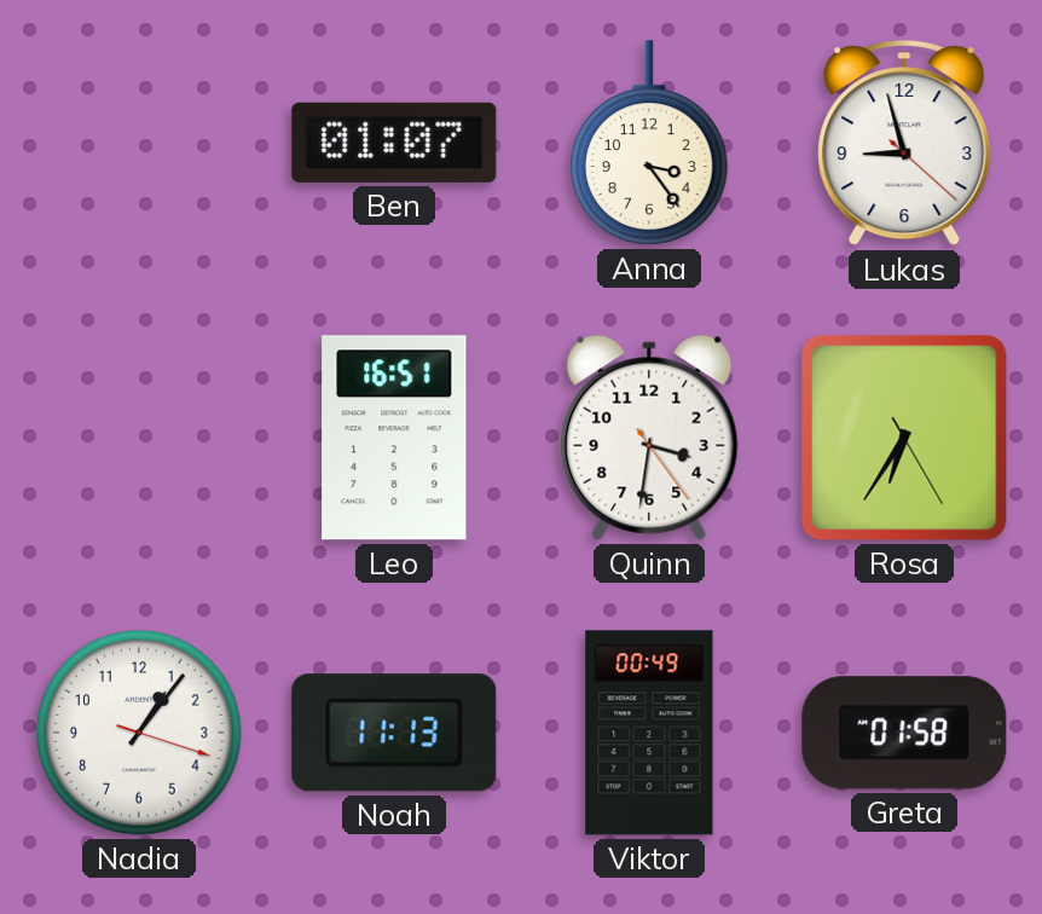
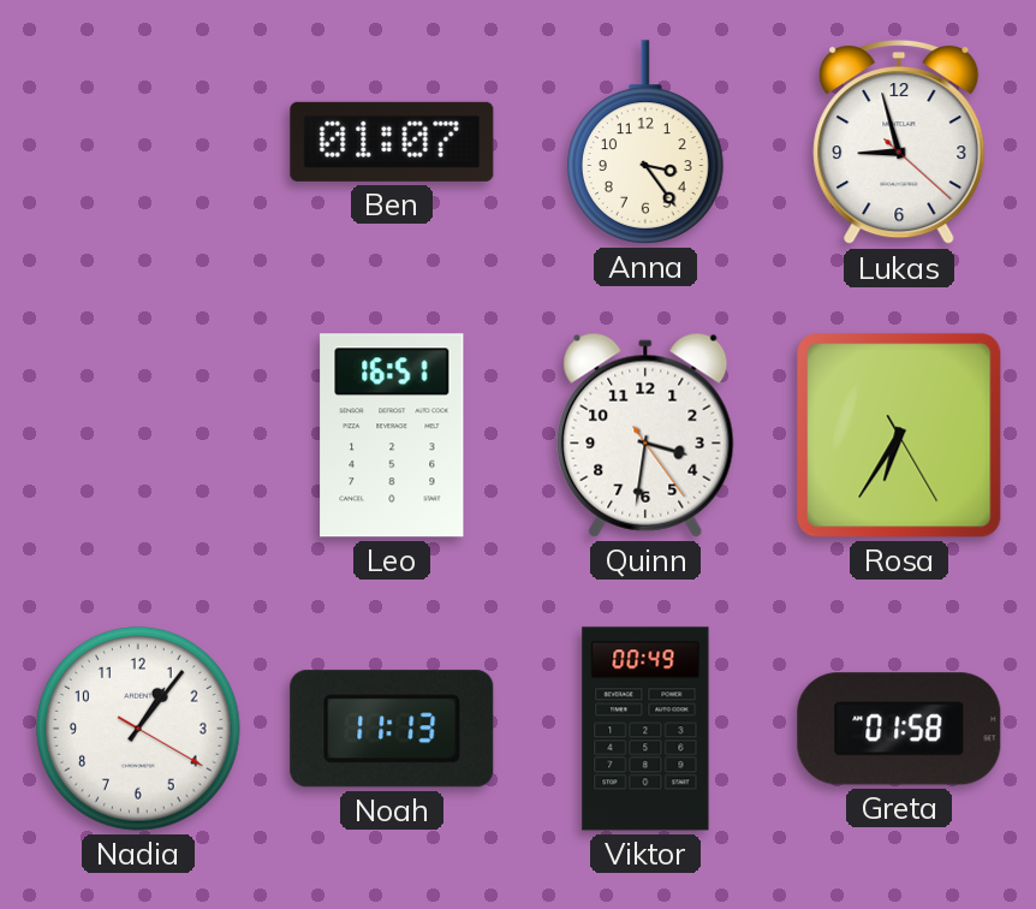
Nadia: 1:06:18 -> 1:06:20
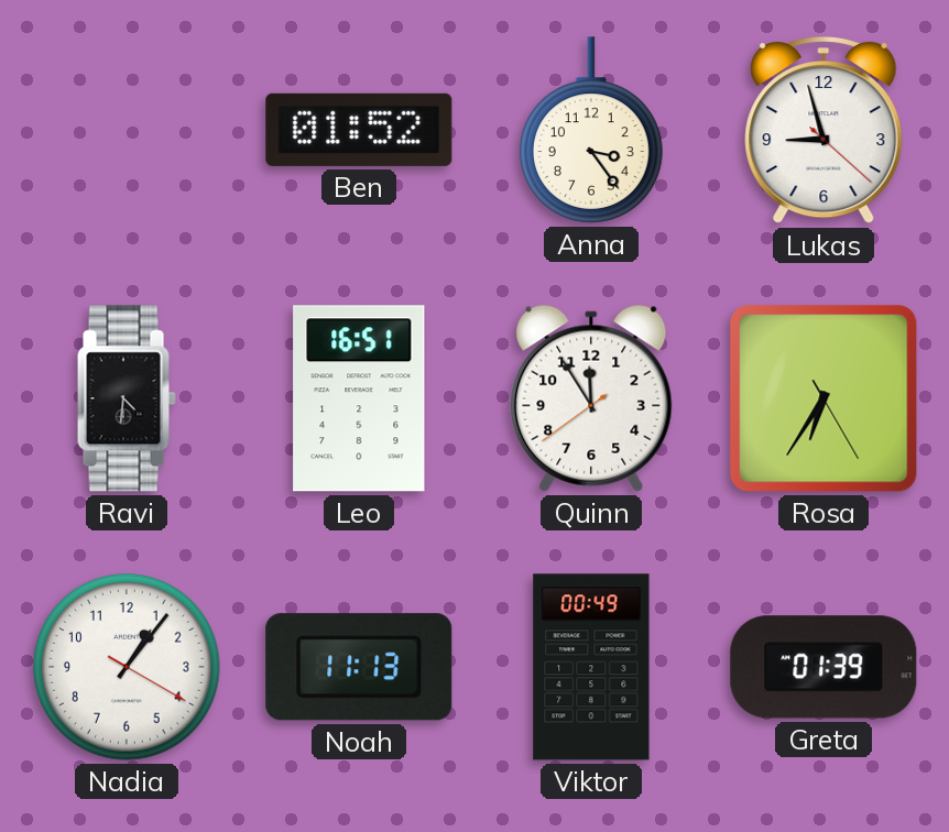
Ben: 01:07 -> 01:52
Ravi: none -> 4:31
Quinn: 3:31 -> 11:54
Greta: 01:58 -> 01:39
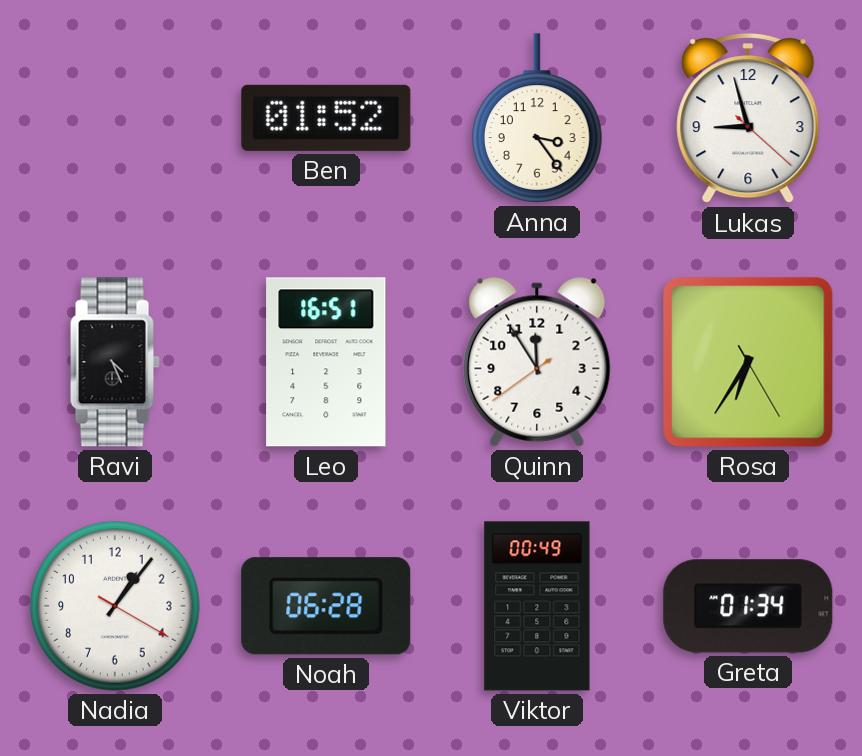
Ravi: 4:31 -> 4:26
Noah: 11:13 -> 06:28
Greta: 01:39 -> 01:34
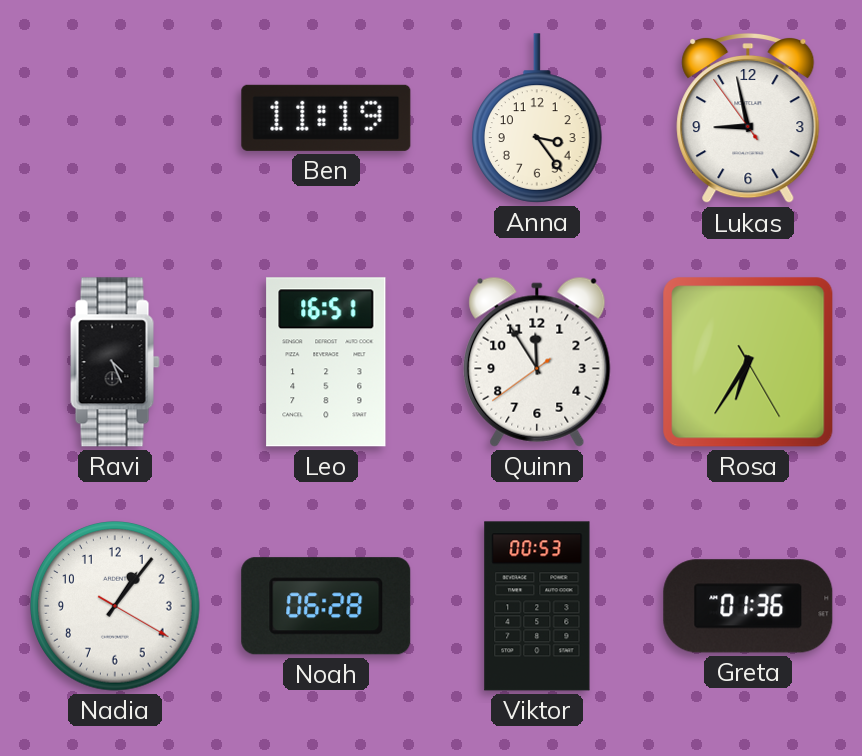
Ben: 01:52 -> 11:19
Lukas: 8:57:22 -> 8:57:54
Viktor: 00:49 -> 00:53
Greta: 01:34 -> 01:36
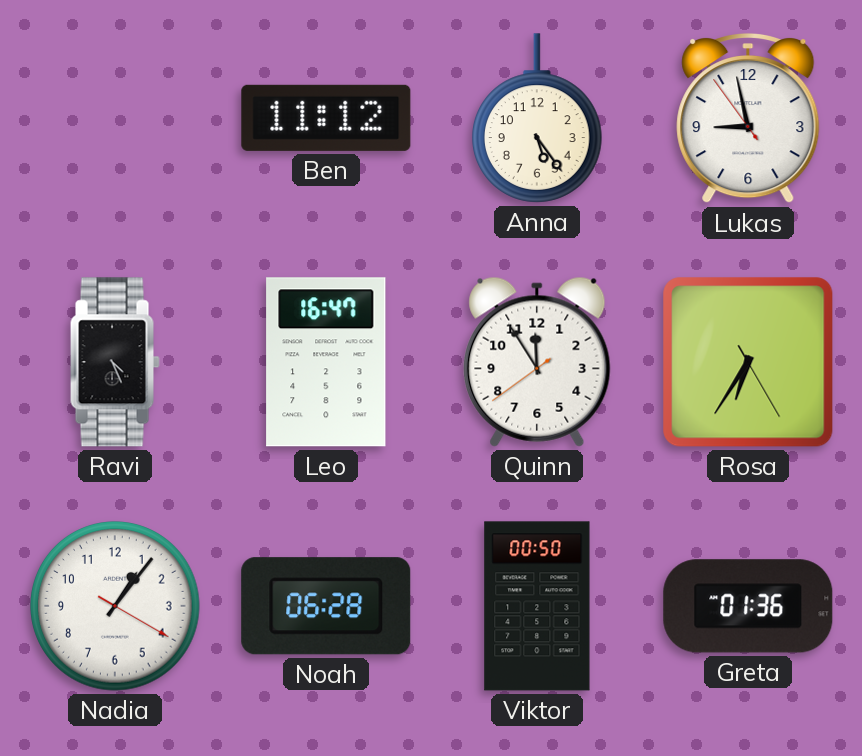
Ben: 11:19 -> 11:12
Anna: 3:24 -> 5:24
Leo: 16:51 -> 16:47
Viktor: 00:53 -> 00:50
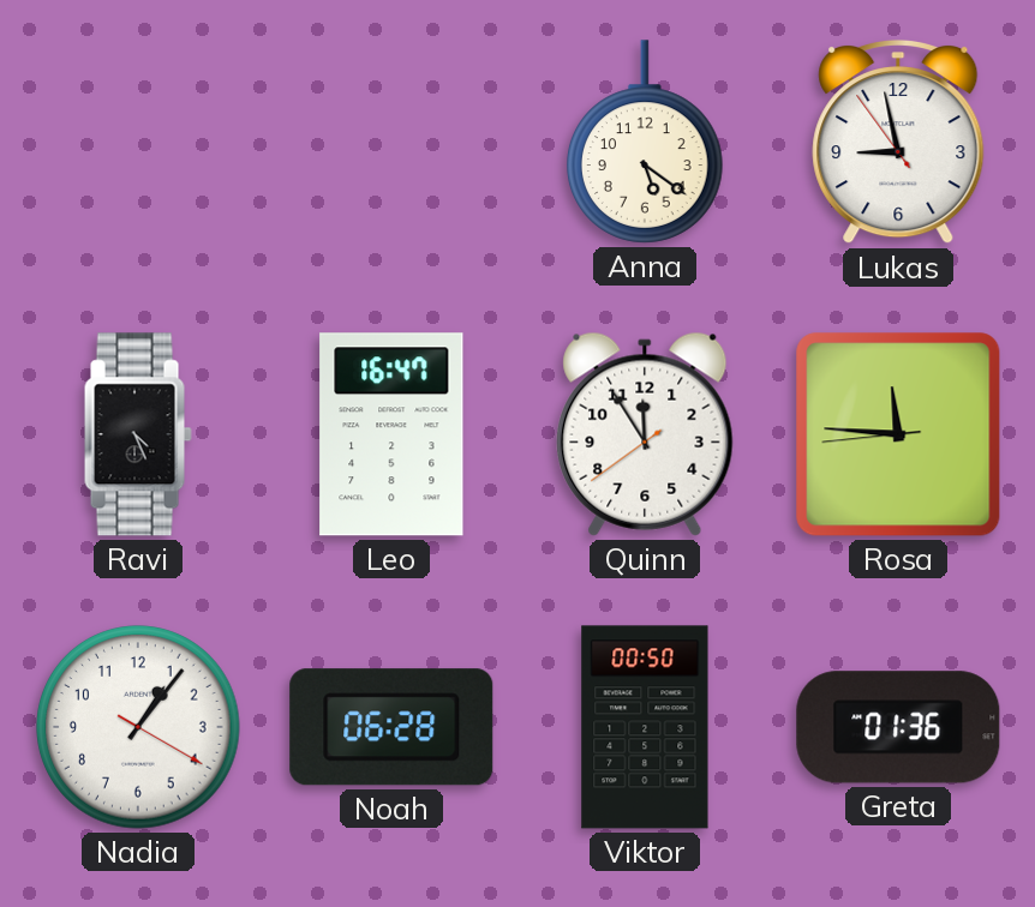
Ben: 11:12 -> none
Anna: 5:24 -> 5:21
Rosa: 6:35 -> 11:45
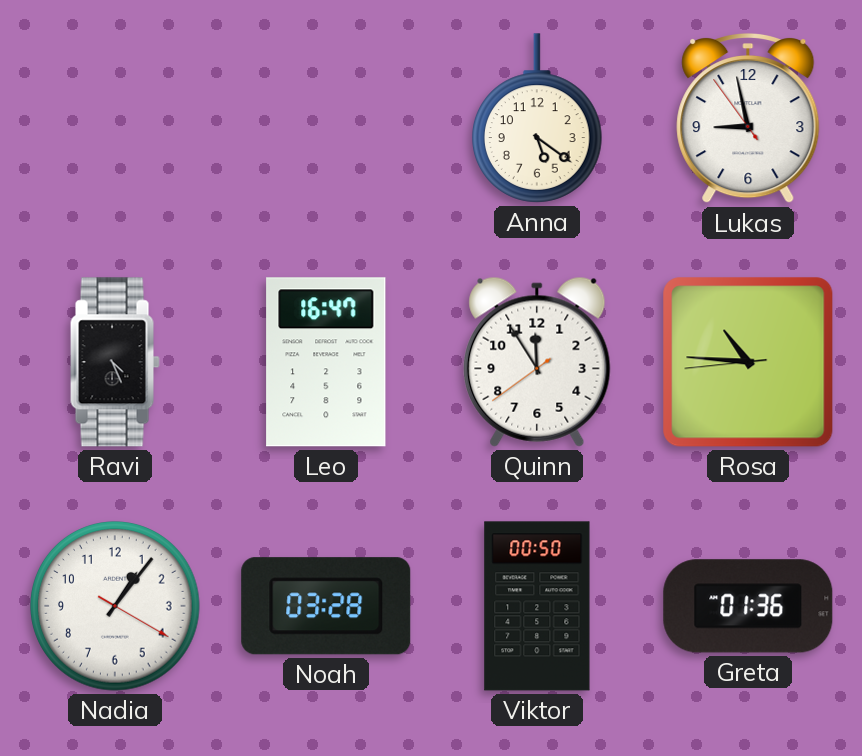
Rosa: 11:45 -> 10:45
Noah: 06:28 -> 03:28
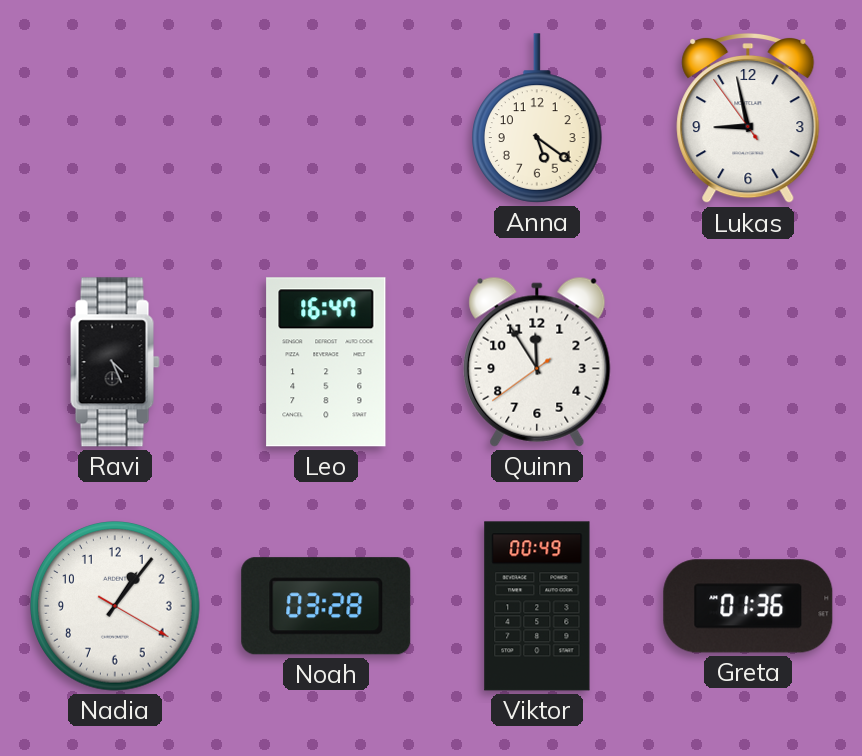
Rosa: 10:45 -> none
Viktor: 00:50 -> 00:49
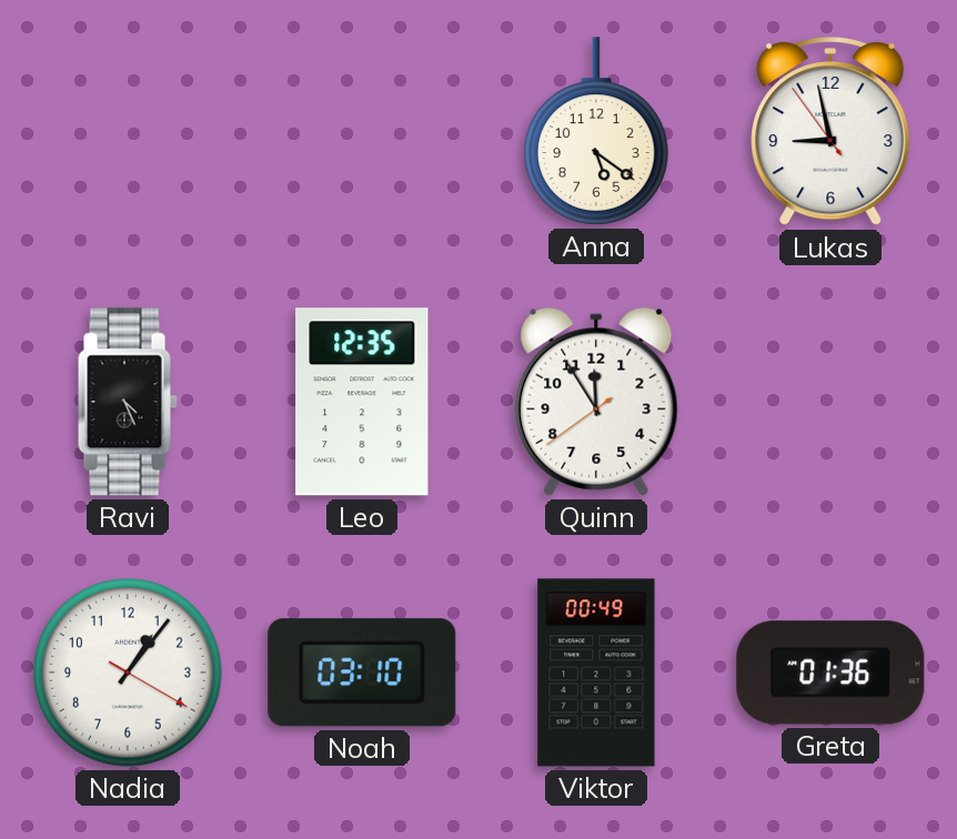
Leo: 16:47 -> 12:35
Noah: 03:28 -> 03:10
